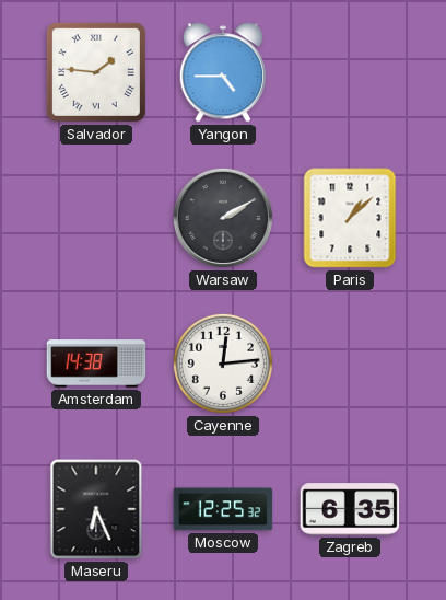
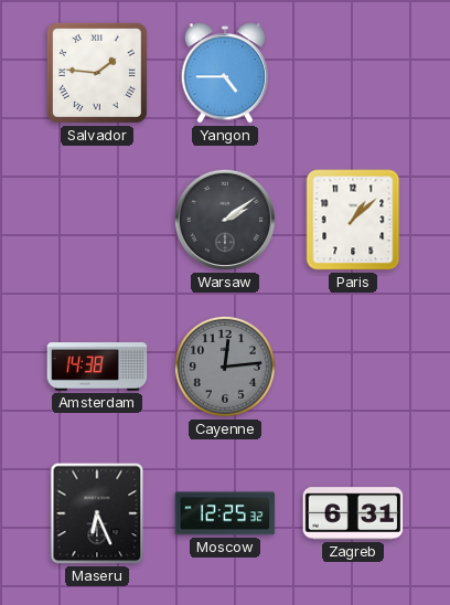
Warsaw: 2:10 -> 2:09
Cayenne dial: white -> grey
Zagreb: 6:35 -> 6:31
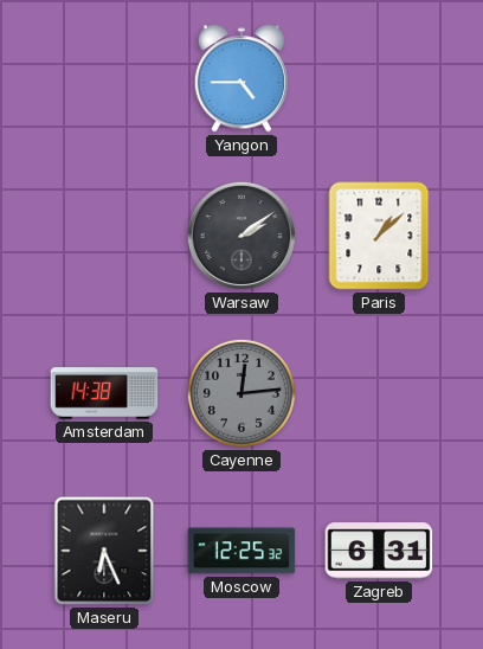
Salvador: 1:46 -> none
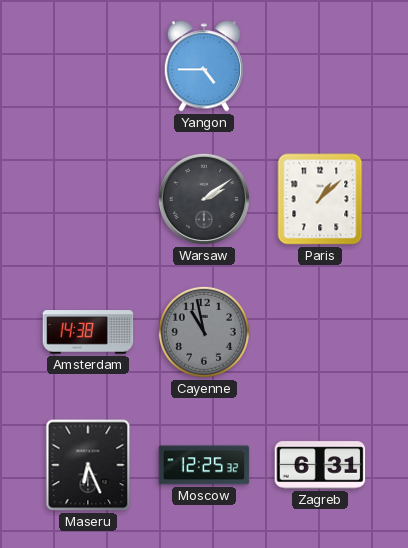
Cayenne: 12:14 -> 10:58
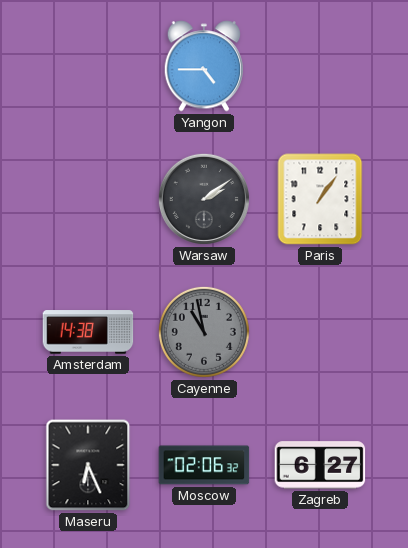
Paris: 1:08 -> 1:06
Moscow: 12:25 -> 02:06
Zagreb: 6:31 -> 6:27
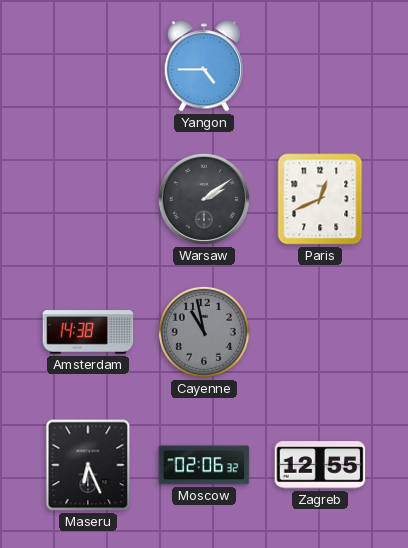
Paris: 1:06 -> 12:41
Zagreb: 6:27 -> 12:55
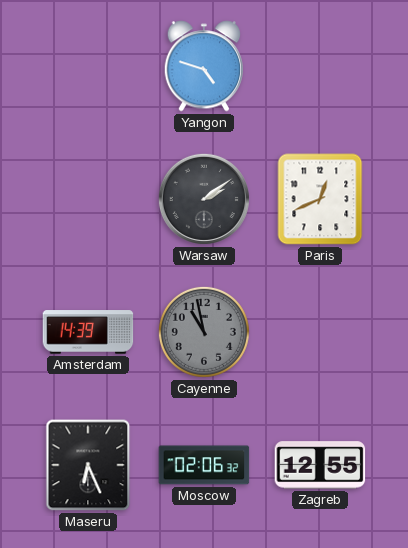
Yangon: 4:45 -> 4:48
Amsterdam: 14:38 -> 14:39
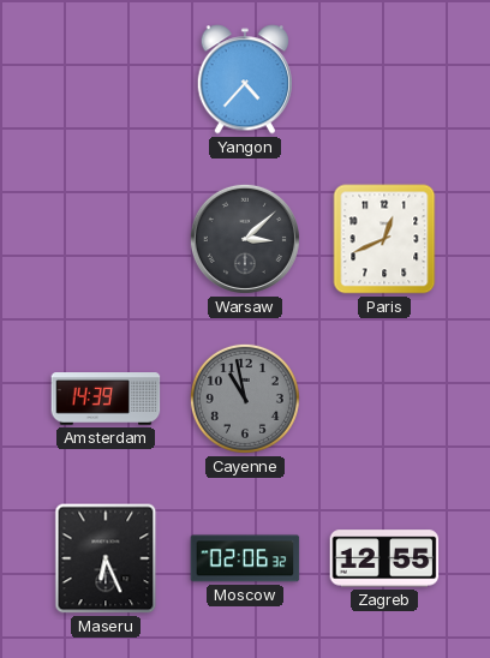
Yangon: 4:48 -> 4:37
Warsaw: 2:09 -> 3:08
